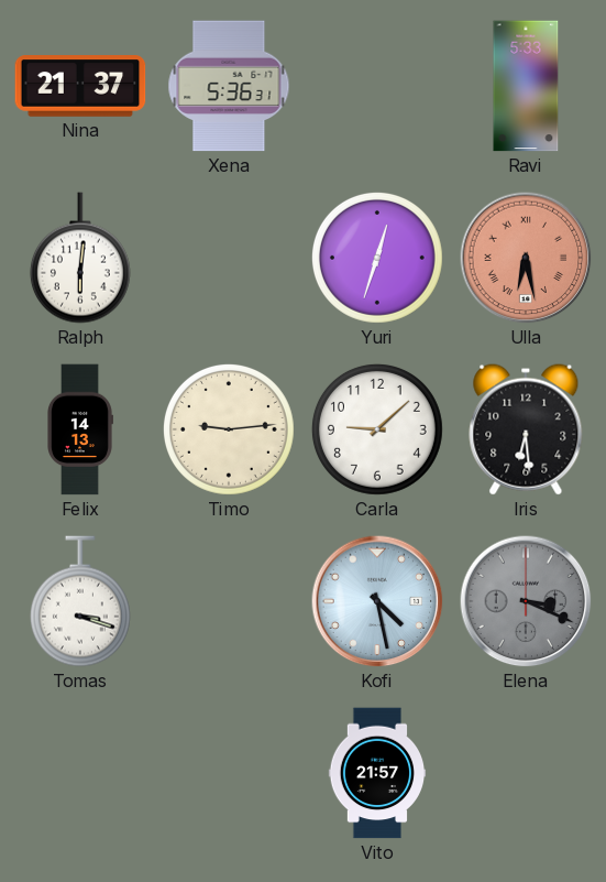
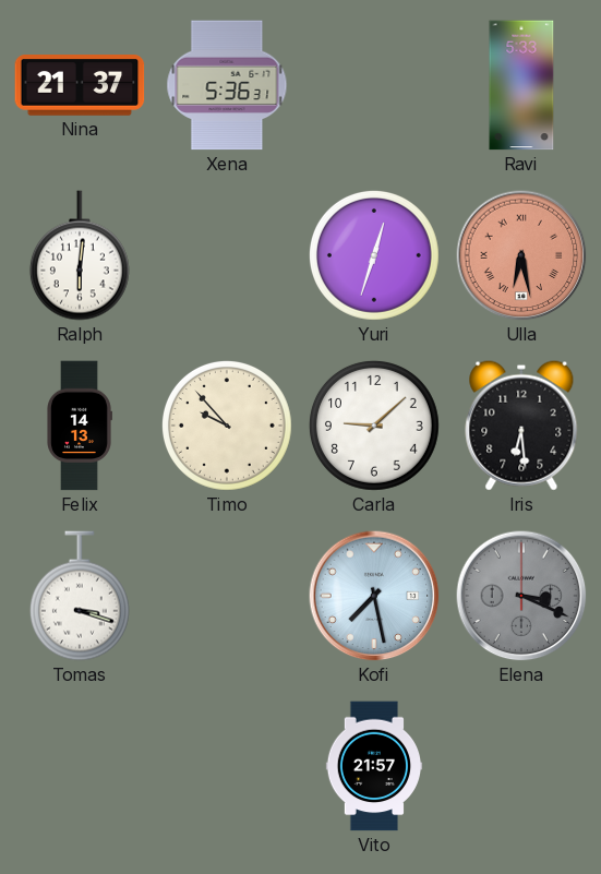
Timo: 9:14 -> 9:53
Kofi: 4:28 -> 7:28
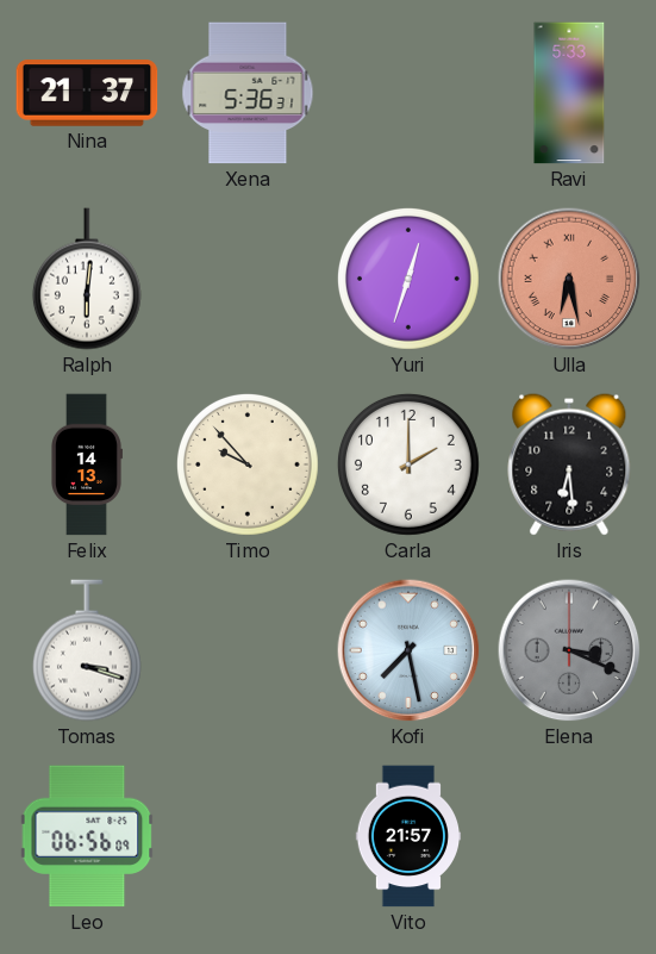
Carla: 9:08 -> 2:00
Leo: none -> 06:56
